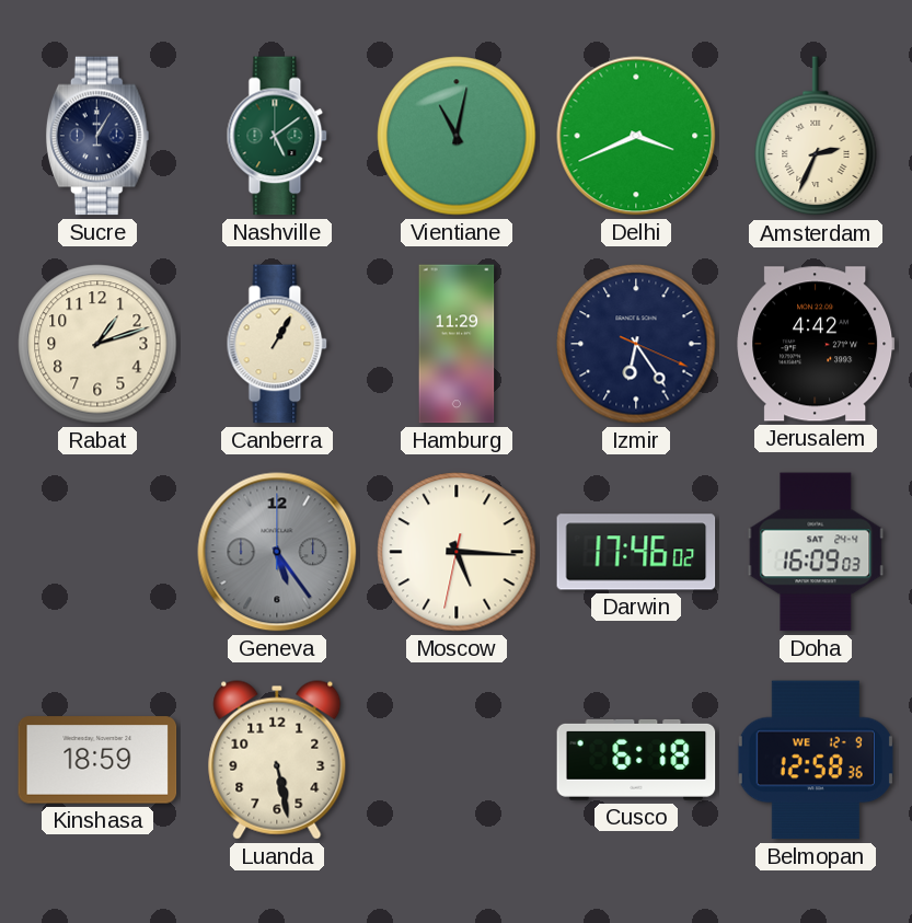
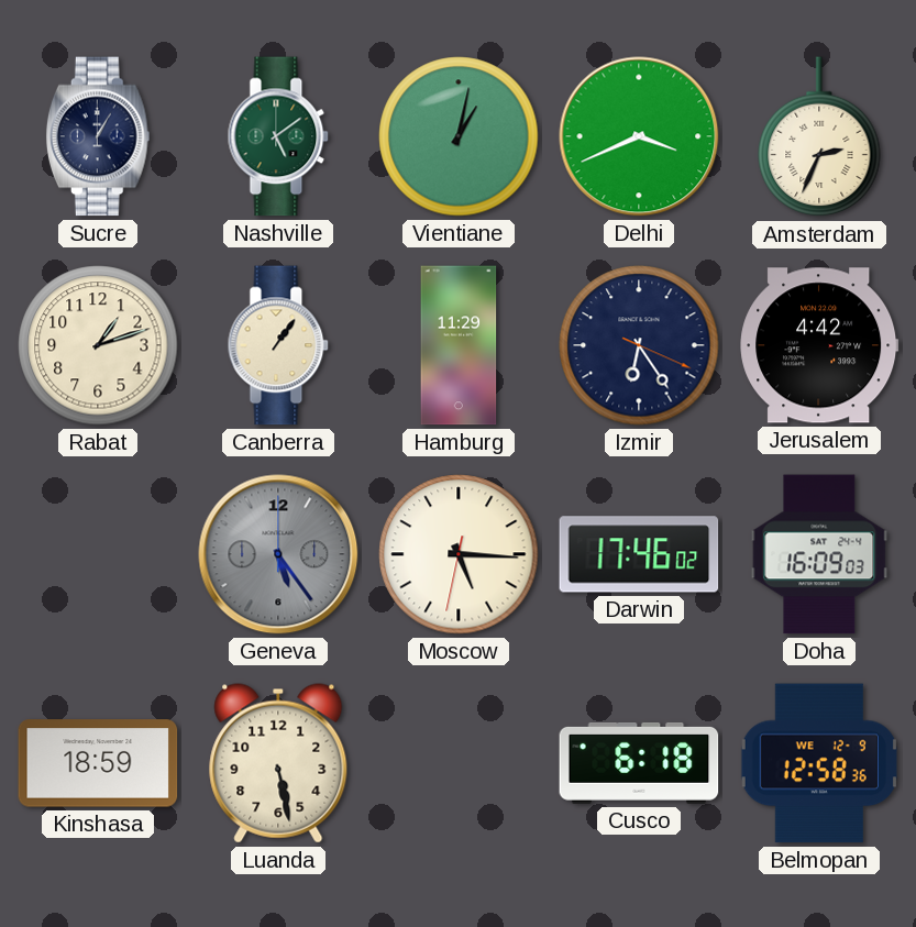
Vientiane: 11:02 -> 1:02
Canberra: 1:05 -> 1:06
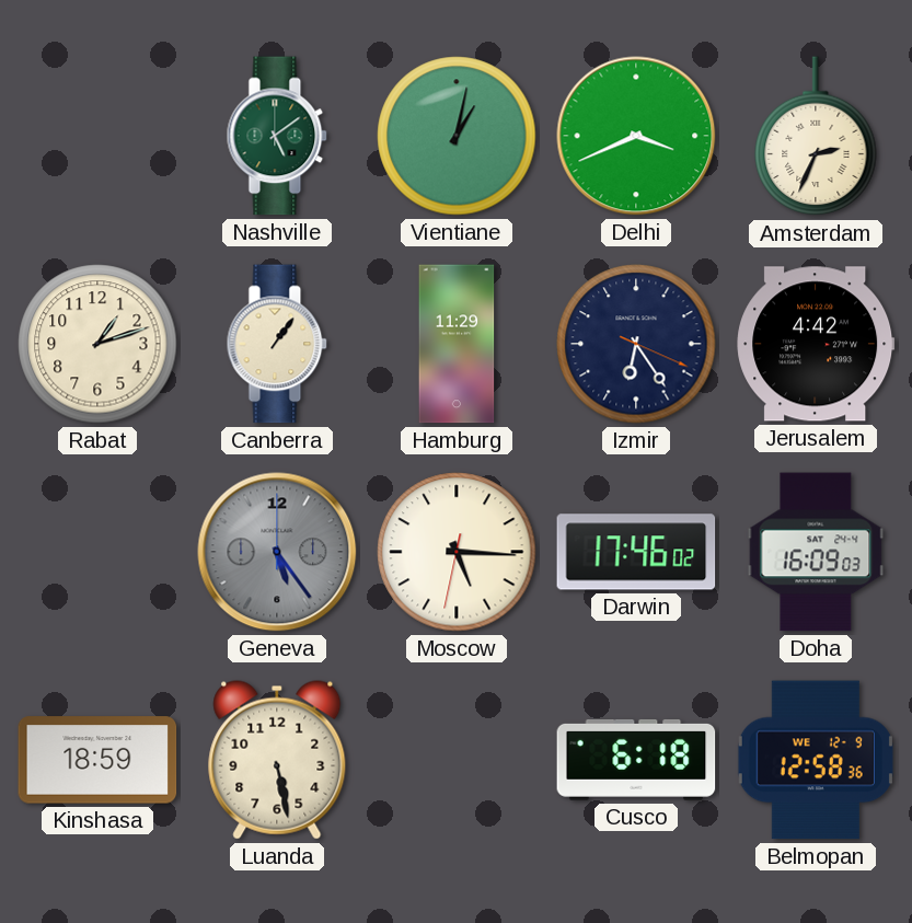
Sucre: 1:05 -> none
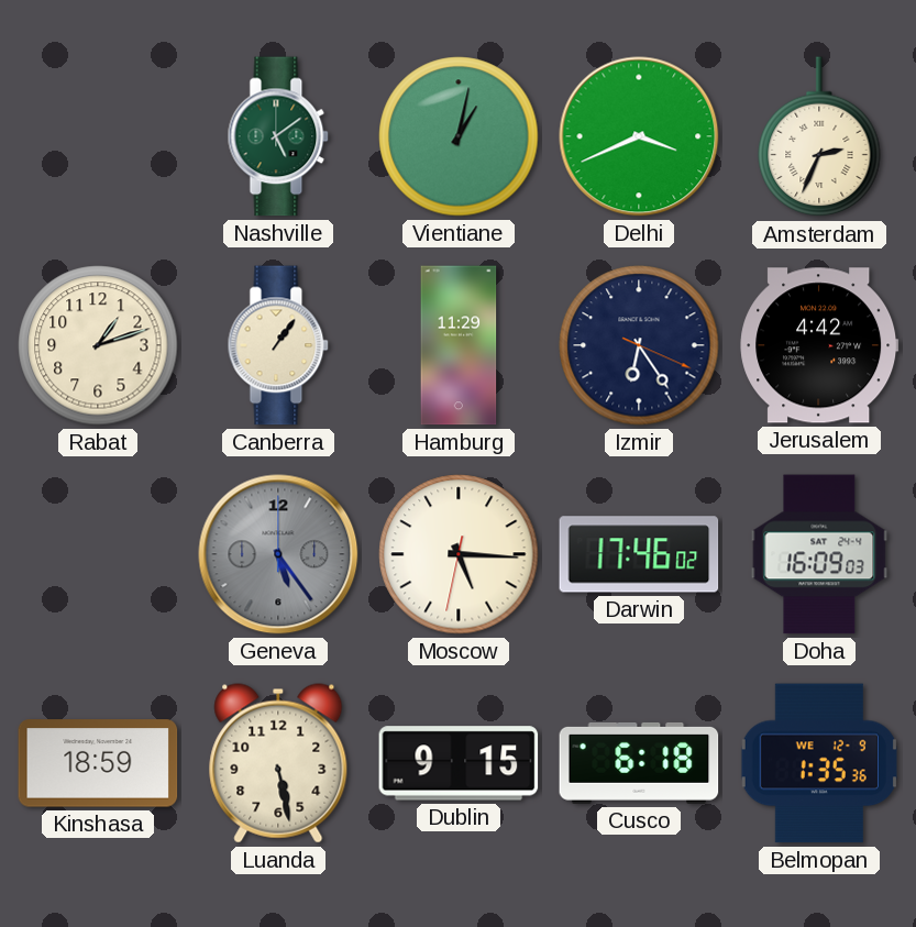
Dublin: none -> 9:15
Belmopan: 12:58 -> 1:35
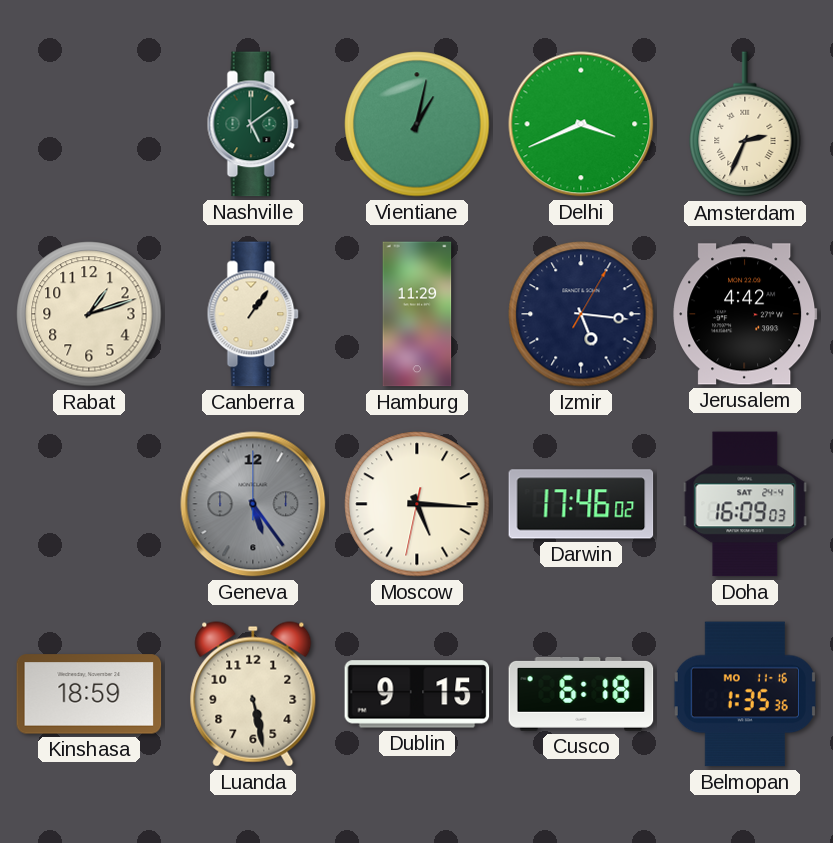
Izmir: 6:24 -> 5:16
Belmopan date: WE 12-9 -> MO 11-16
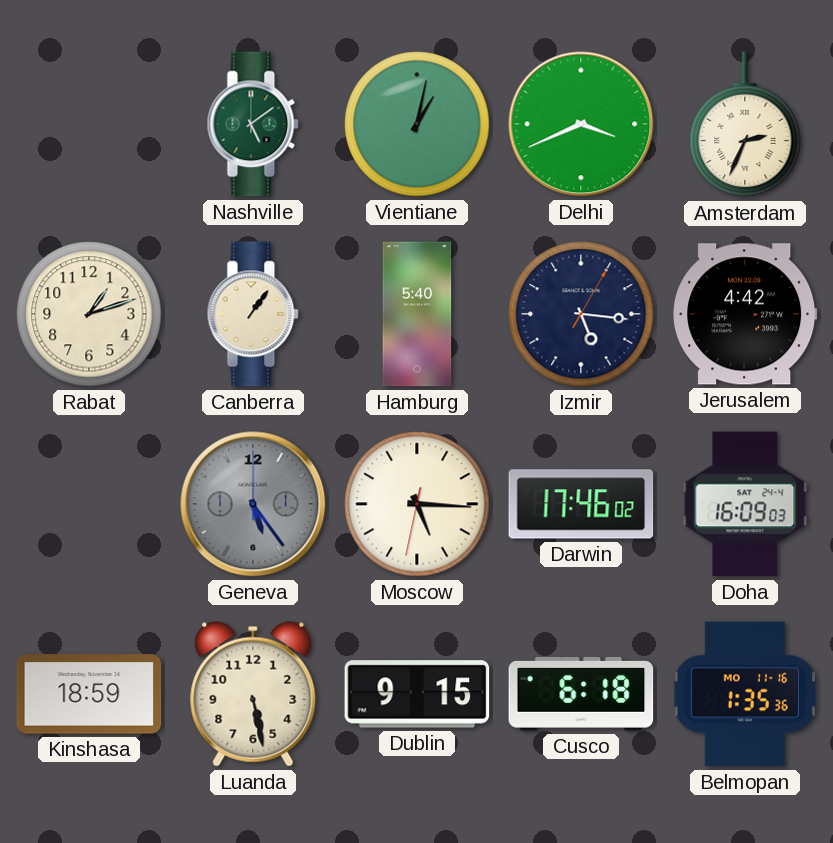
Hamburg: 11:29 -> 5:40
